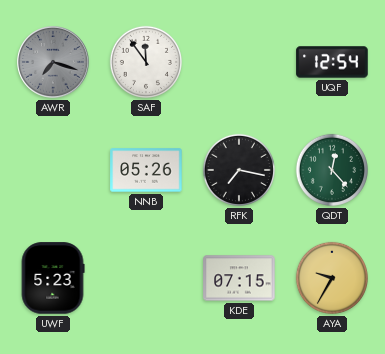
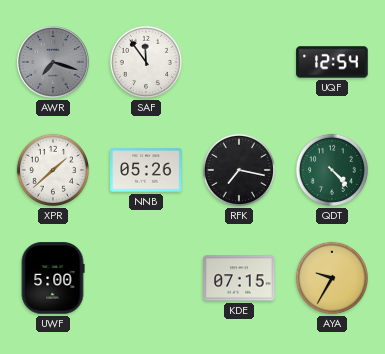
XPR: none -> 1:38
QDT: 12:23 -> 4:23
UWF: 5:23 -> 5:00
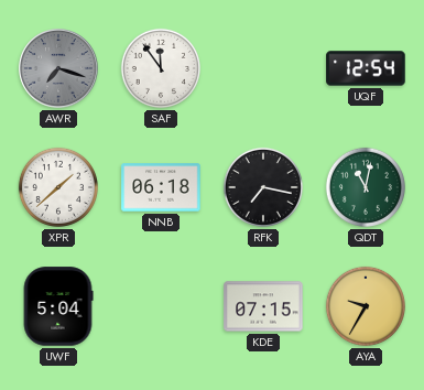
NNB: 05:26 -> 06:18
QDT: 4:23 -> 11:02
UWF: 5:00 -> 5:04
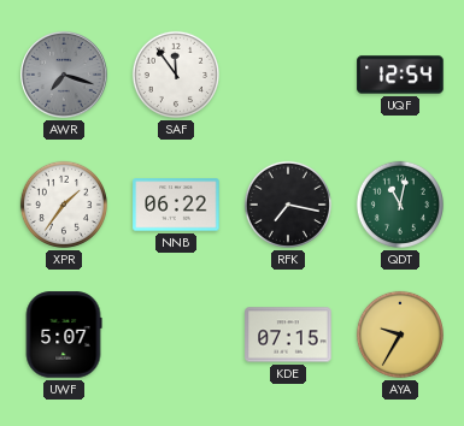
XPR: 1:38 -> 1:36
NNB: 06:18 -> 06:22
UWF: 5:04 -> 5:07
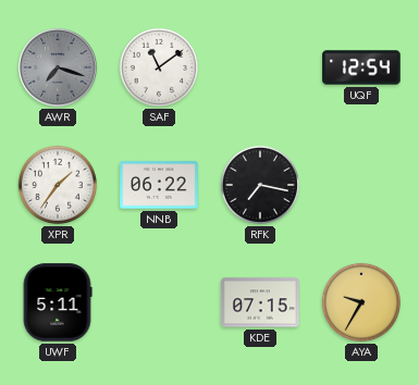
SAF: 11:54 -> 11:09
QDT: 11:02 -> none
UWF: 5:07 -> 5:11
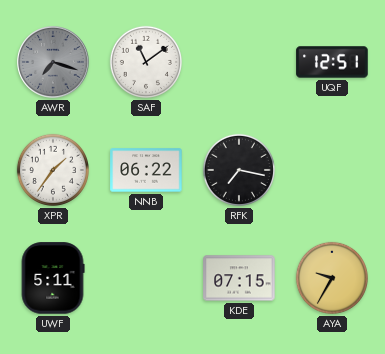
UQF: 12:54 -> 12:51
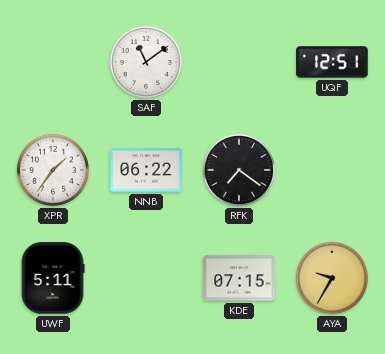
AWR: 7:18 -> none
RFK: 7:17 -> 7:21
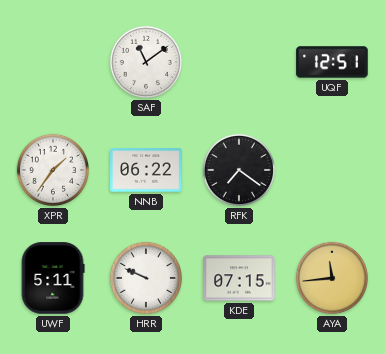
HRR: none -> 9:49
AYA: 9:35 -> 11:44
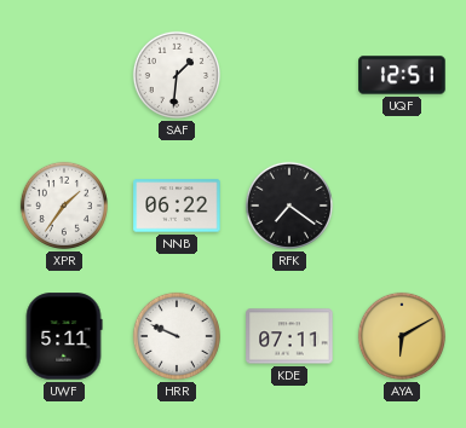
SAF: 11:09 -> 1:31
KDE: 07:15 -> 07:11
AYA: 11:44 -> 6:10
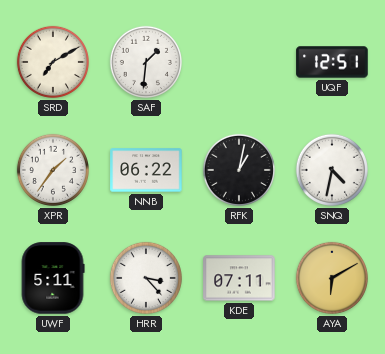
SRD: none -> 7:10
RFK: 7:21 -> 1:02
SNQ: none -> 4:32
HRR: 9:49 -> 3:23
